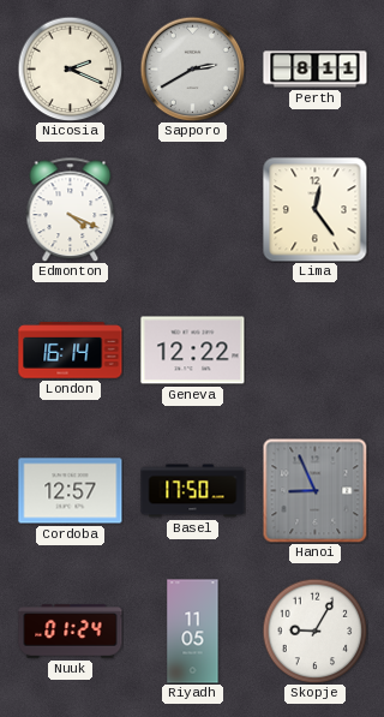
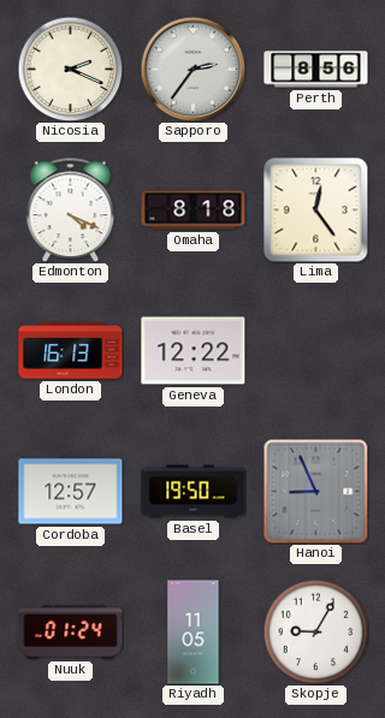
Sapporo: 2:40 -> 2:36
Perth: 8:11 -> 8:56
Omaha: none -> 8:18
London: 16:14 -> 16:13
Basel: 17:50 -> 19:50
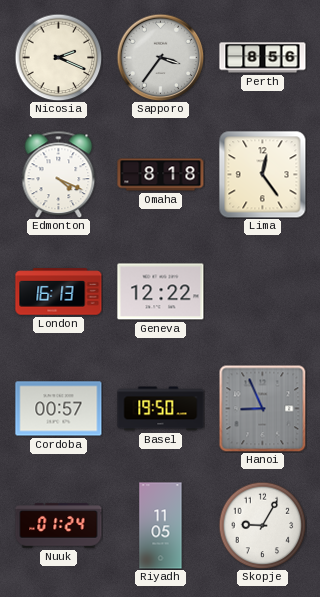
Sapporo: 2:36 -> 3:36
Cordoba: 12:57 -> 00:57
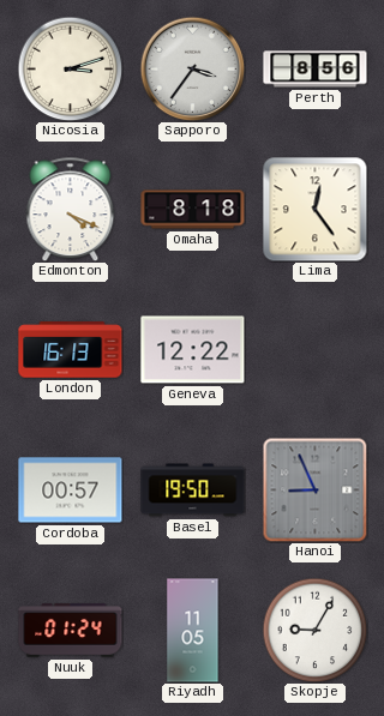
Nicosia: 2:19 -> 3:12
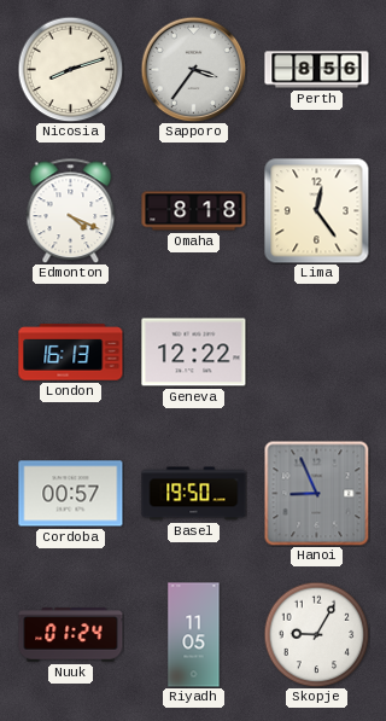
Nicosia: 3:12 -> 8:12
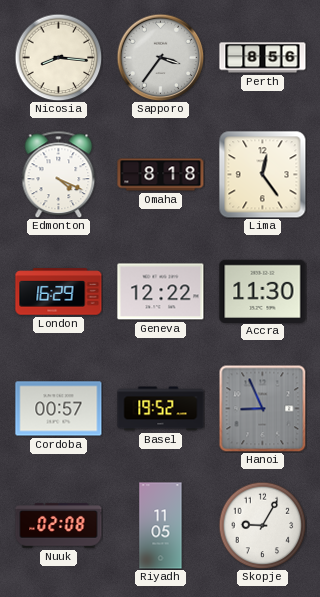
Nicosia: 8:12 -> 8:16
London: 16:13 -> 16:29
Accra: none -> 11:30
Basel: 19:50 -> 19:52
Nuuk: 01:24 -> 02:08
